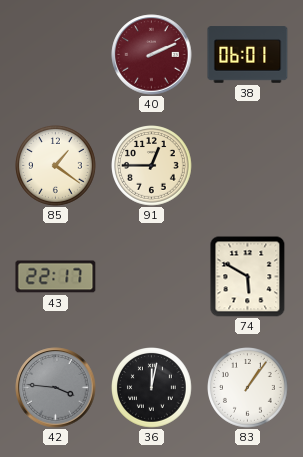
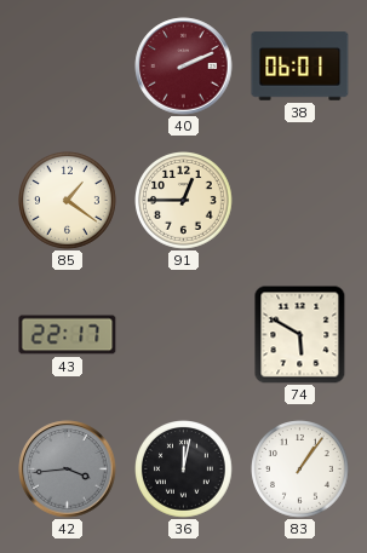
42: 3:46 -> 3:44
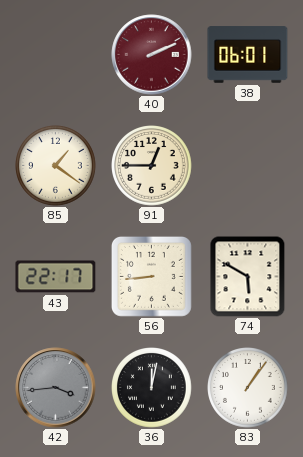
56: none -> 8:44
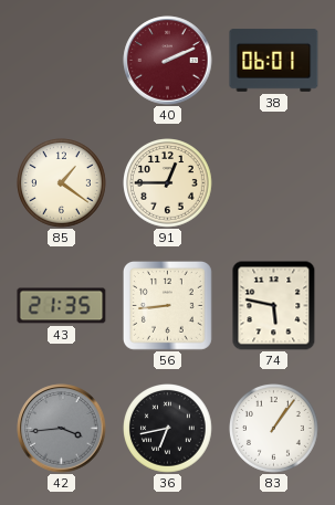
43: 22:17 -> 21:35
74: 5:50 -> 5:47
36: 12:02 -> 6:43
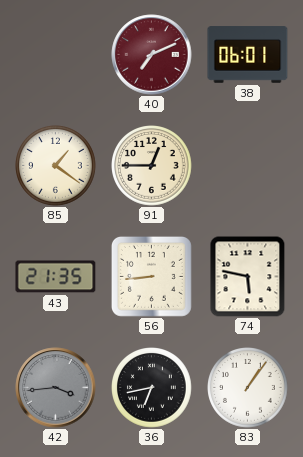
40: 2:11 -> 7:11
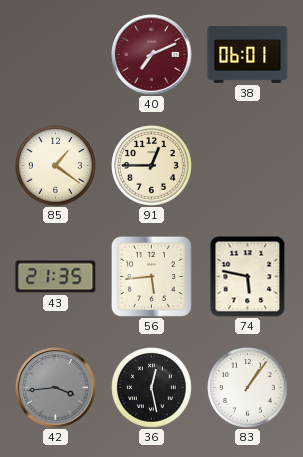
56: 8:44 -> 5:44
36: 6:43 -> 12:28
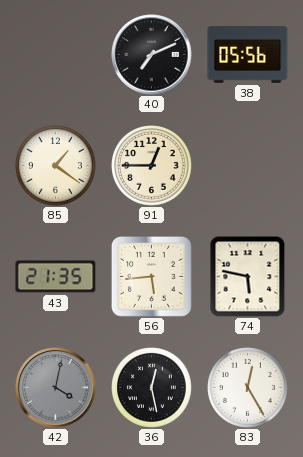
40 dial: burgundy -> black
38: 06:01 -> 05:56
42: 3:44 -> 4:02
83: 1:06 -> 12:25
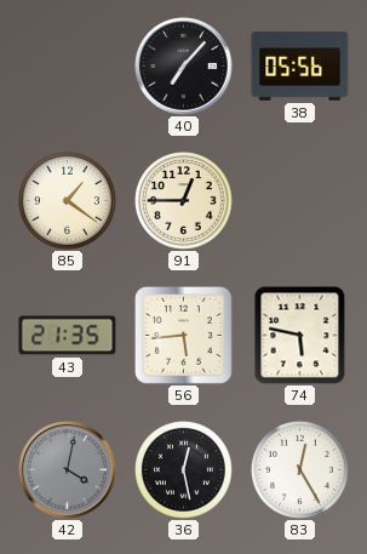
40: 7:11 -> 7:07
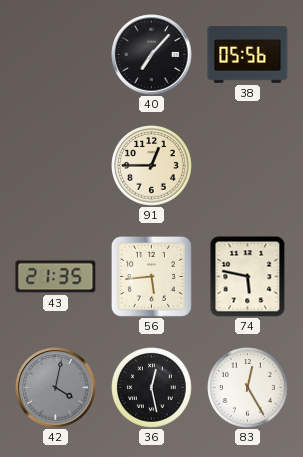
85: 1:21 -> none
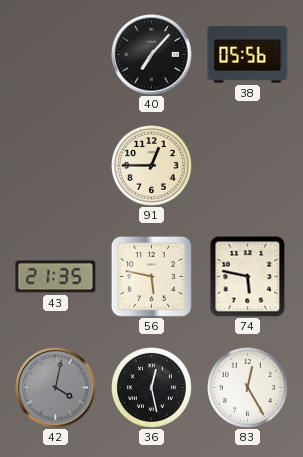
56: 5:44 -> 5:47
